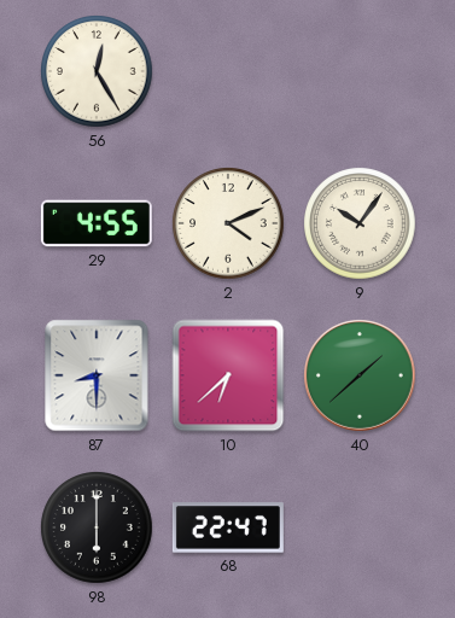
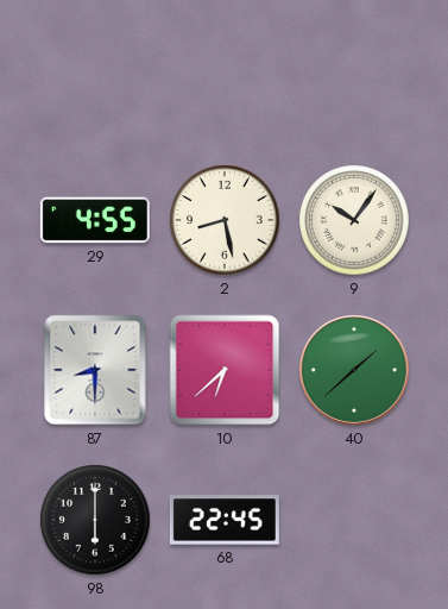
56: 12:25 -> none
2: 4:11 -> 8:28
68: 22:47 -> 22:45
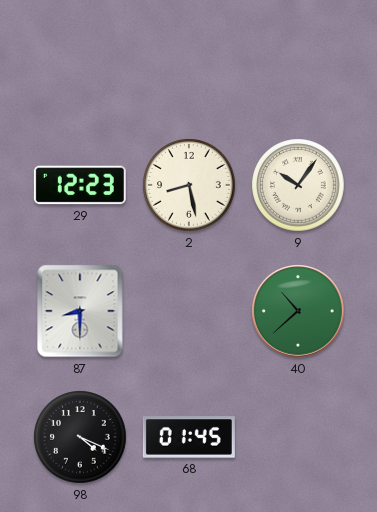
29: 4:55 -> 12:23
10: 6:38 -> none
40: 1:38 -> 10:38
98: 6:00 -> 4:19
68: 22:45 -> 01:45
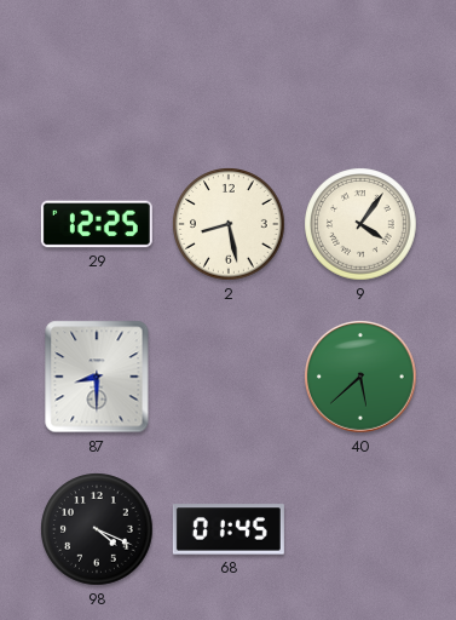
29: 12:23 -> 12:25
9: 10:06 -> 4:06
40: 10:38 -> 5:38
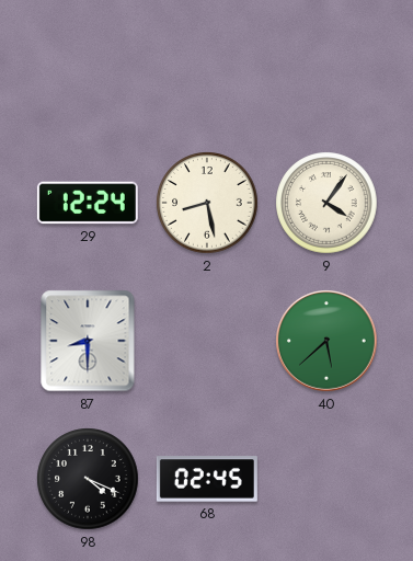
29: 12:25 -> 12:24
68: 01:45 -> 02:45
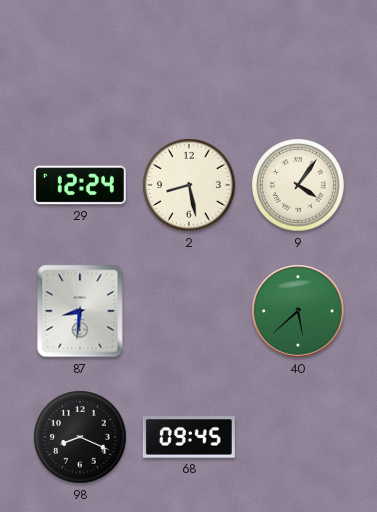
87: 8:30 -> 8:31
98: 4:19 -> 8:19
68: 02:45 -> 09:45
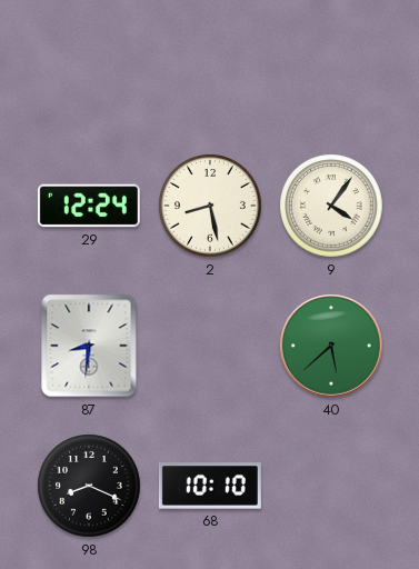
68: 09:45 -> 10:10
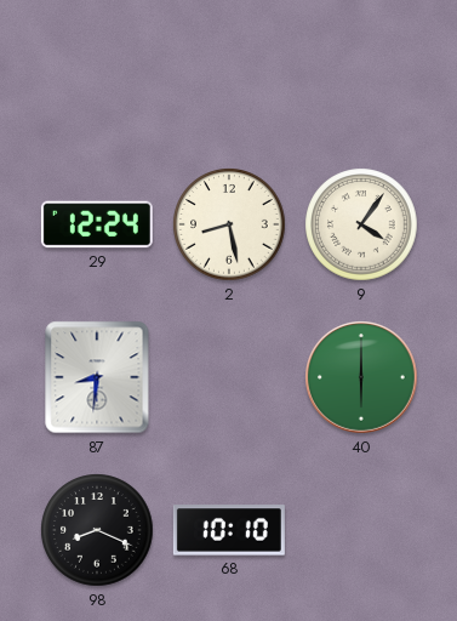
40: 5:38 -> 6:00
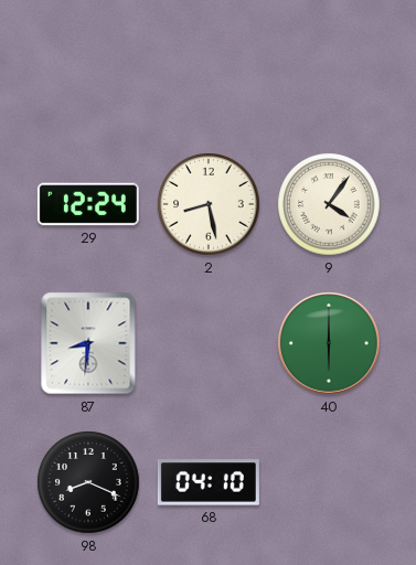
68: 10:10 -> 04:10
